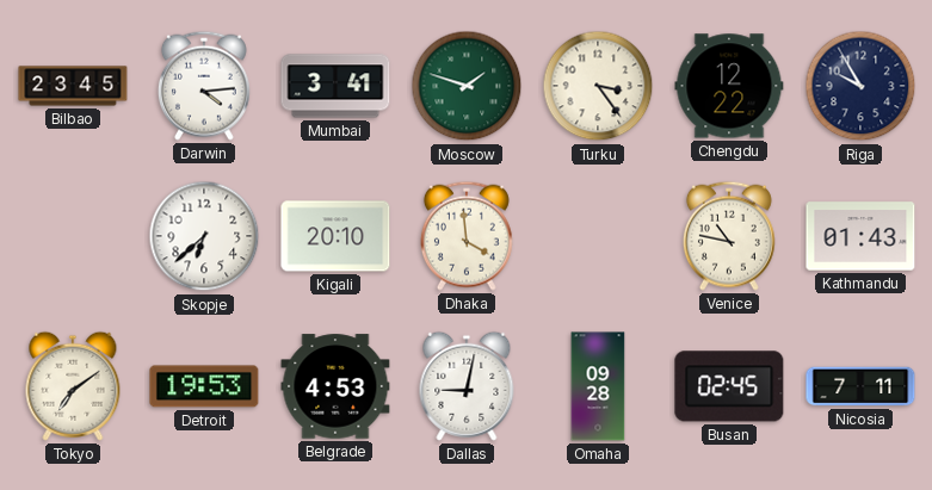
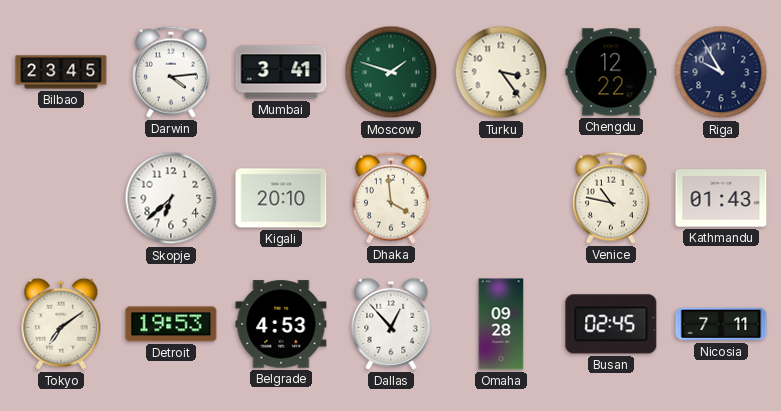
Dallas: 9:02 -> 12:53
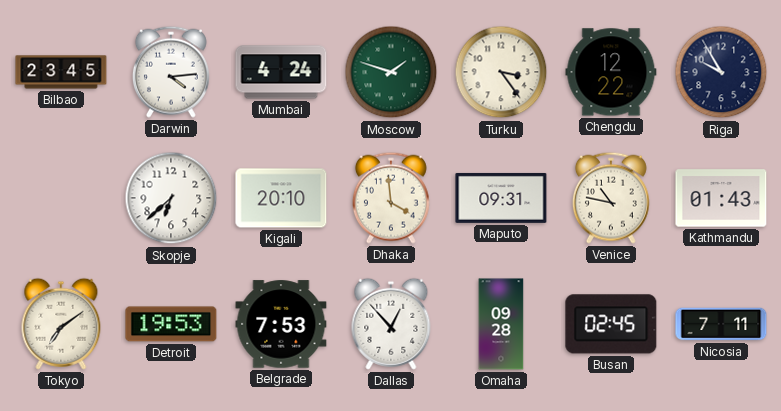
Mumbai: 3:41 -> 4:24
Maputo: none -> 09:31
Belgrade: 4:53 -> 7:53
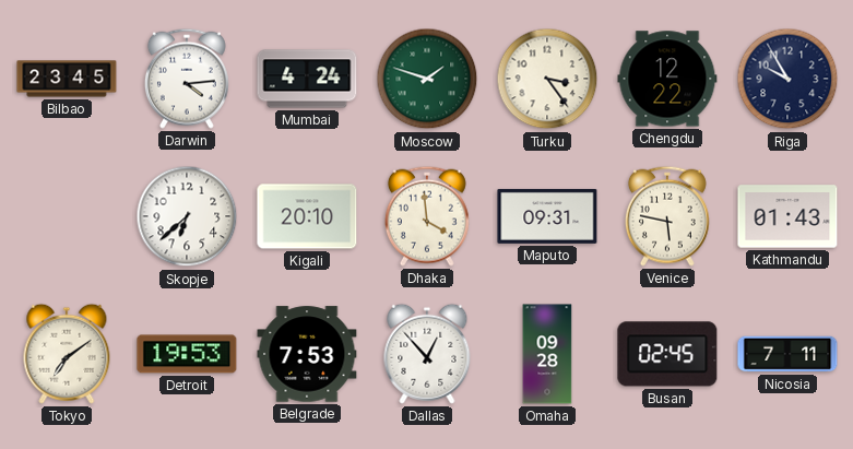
Venice: 10:47 -> 5:47
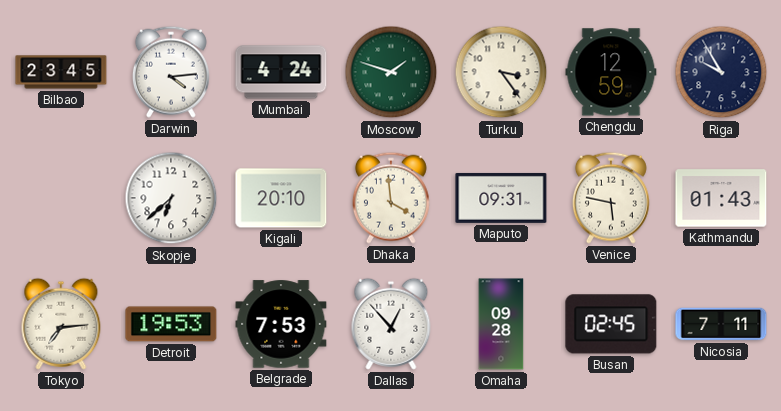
Chengdu: 12:22 -> 12:59
Tokyo: 7:09 -> 7:14
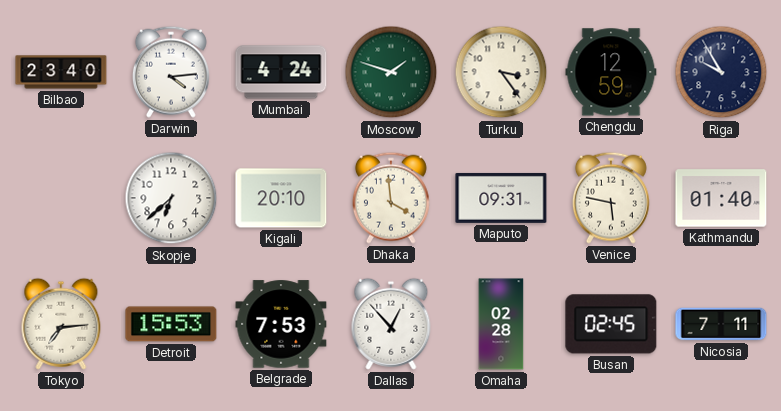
Bilbao: 23:45 -> 23:40
Kathmandu: 01:43 -> 01:40
Detroit: 19:53 -> 15:53
Omaha: 09:28 -> 02:28
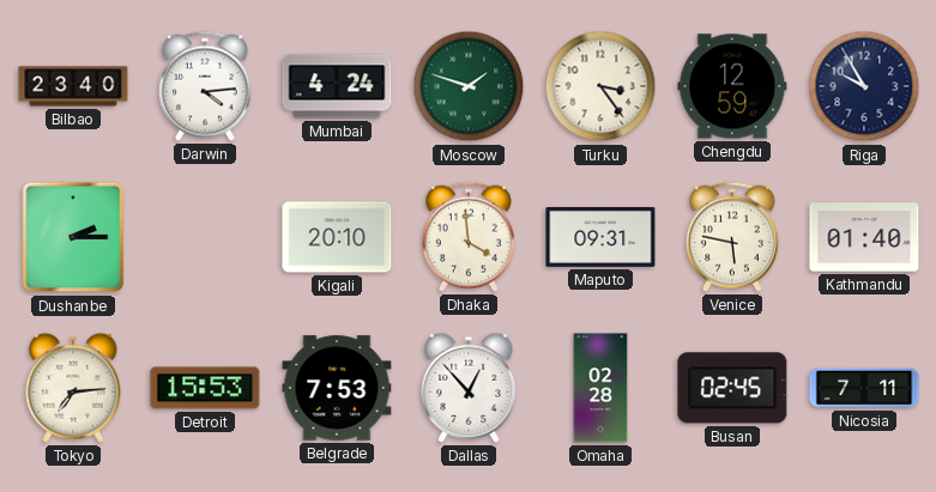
Dushanbe: none -> 2:15
Skopje: 6:38 -> none
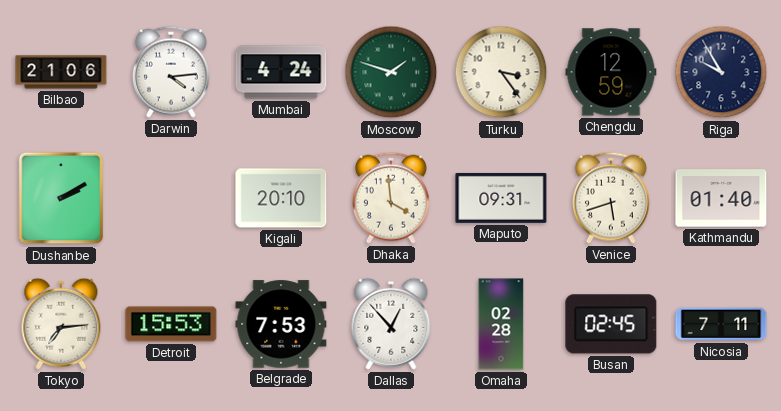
Bilbao: 23:40 -> 21:06
Dushanbe: 2:15 -> 2:10
Venice: 5:47 -> 5:42
